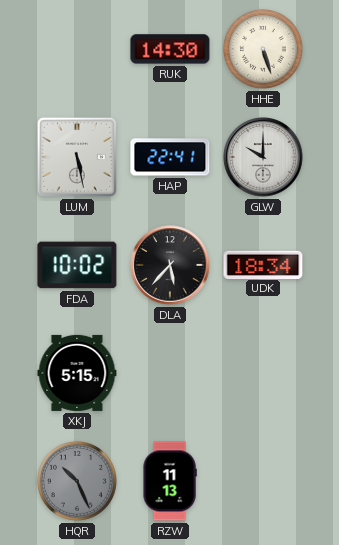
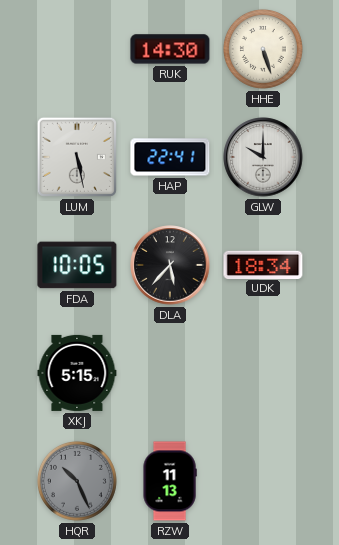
FDA: 10:02 -> 10:05
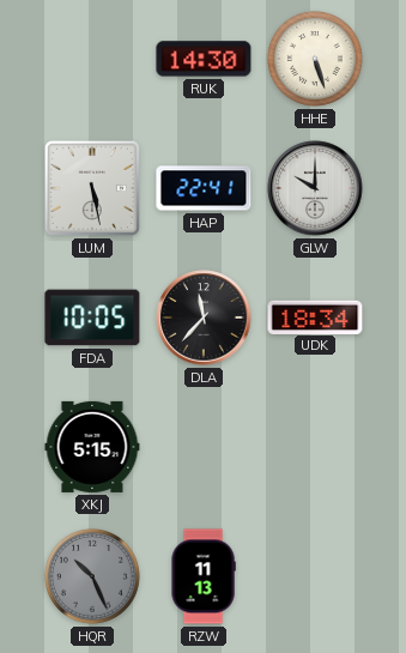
DLA: 5:37 -> 11:37
